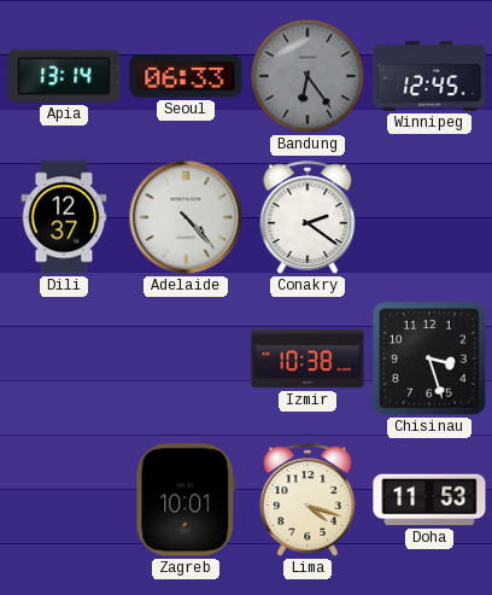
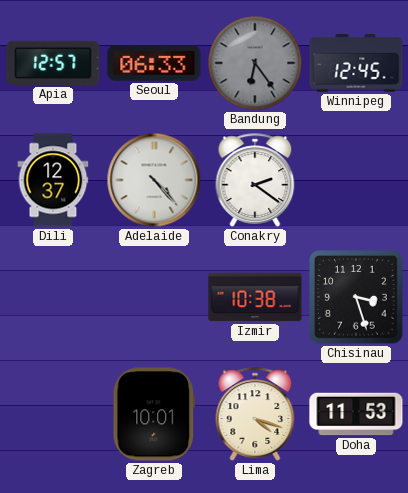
Apia: 13:14 -> 12:57
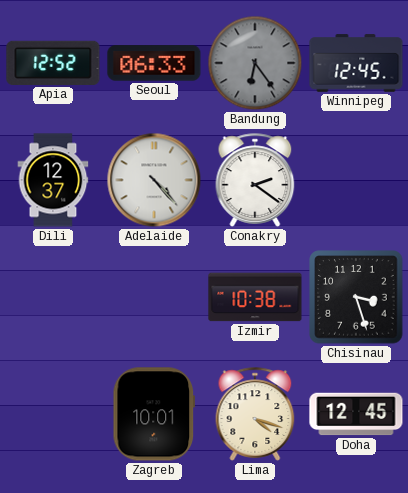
Apia: 12:57 -> 12:52
Doha: 11:53 -> 12:45
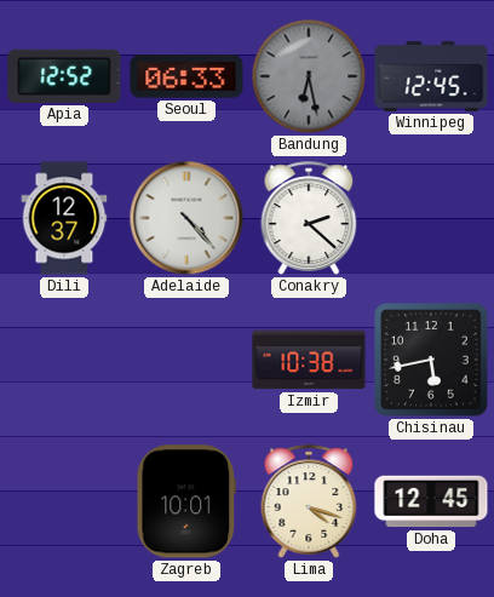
Bandung: 6:24 -> 6:28
Conakry: 2:21 -> 2:22
Chisinau: 3:27 -> 5:43
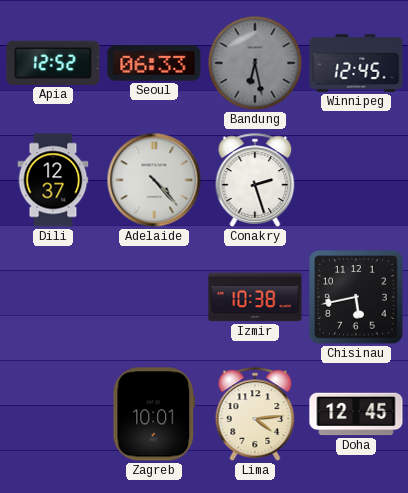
Conakry: 2:22 -> 2:27
Lima: 4:18 -> 4:14
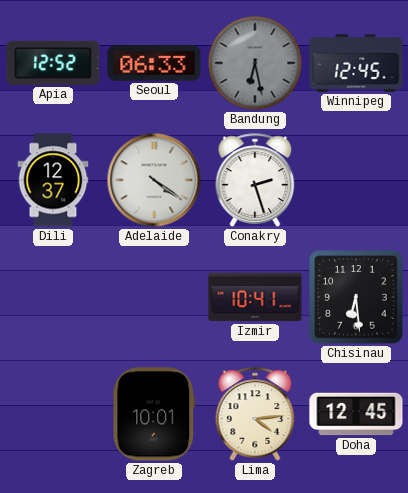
Adelaide: 4:23 -> 4:21
Izmir: 10:38 -> 10:41
Chisinau: 5:43 -> 6:29
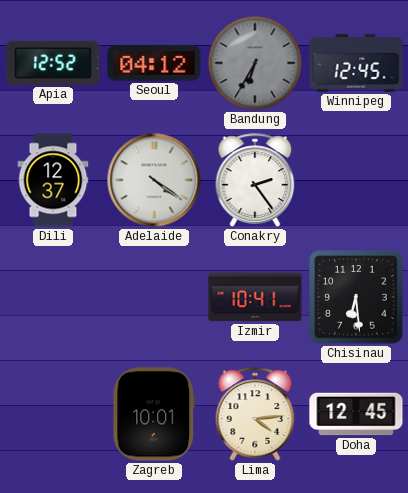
Seoul: 06:33 -> 04:12
Bandung: 6:28 -> 6:35
Conakry: 2:27 -> 2:24
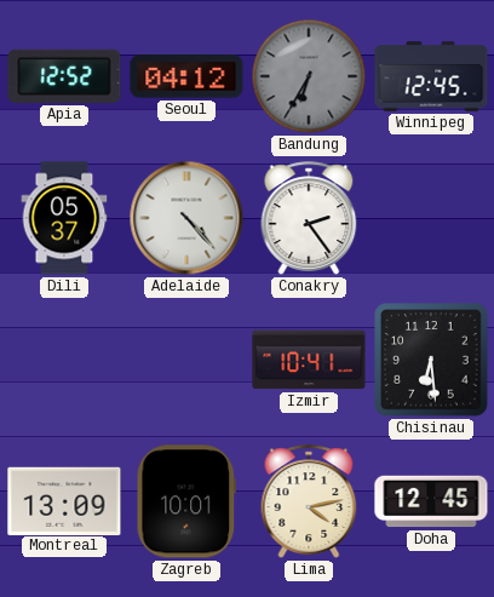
Dili: 12:37 -> 05:37
Adelaide: 4:21 -> 4:23
Montreal: none -> 13:09
Lima: 4:14 -> 4:13
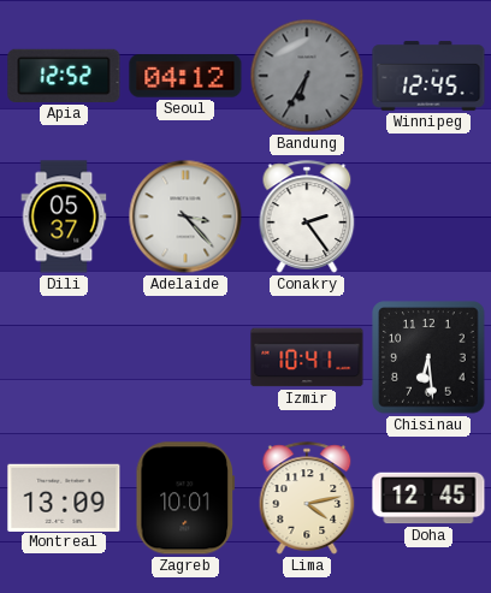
Adelaide: 4:23 -> 3:23
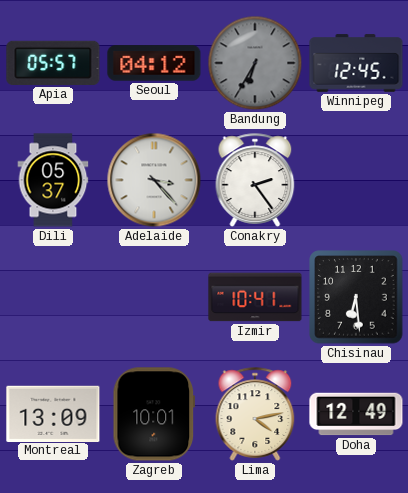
Apia: 12:52 -> 05:57
Doha: 12:45 -> 12:49
